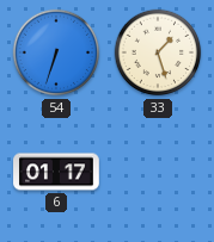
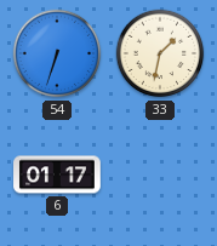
33: 1:27 -> 1:32
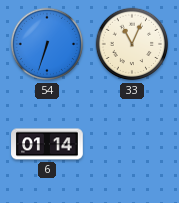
33: 1:32 -> 11:04
6: 01:17 -> 01:14
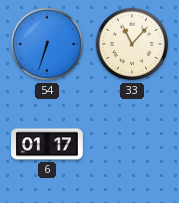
33: 11:04 -> 11:07
6: 01:14 -> 01:17
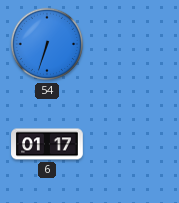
33: 11:07 -> none
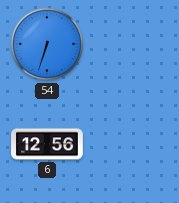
6: 01:17 -> 12:56
